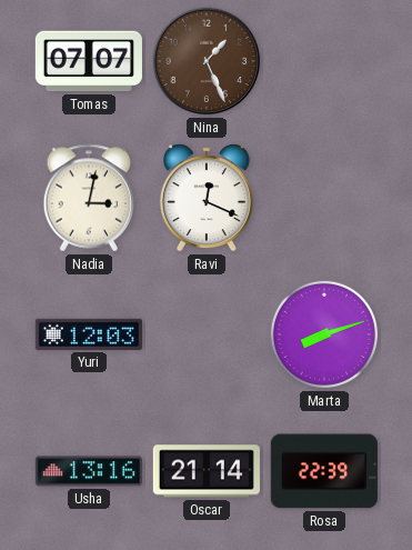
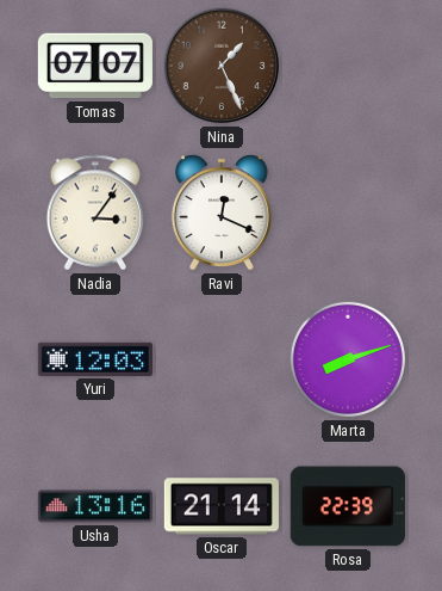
Nadia: 3:02 -> 3:06
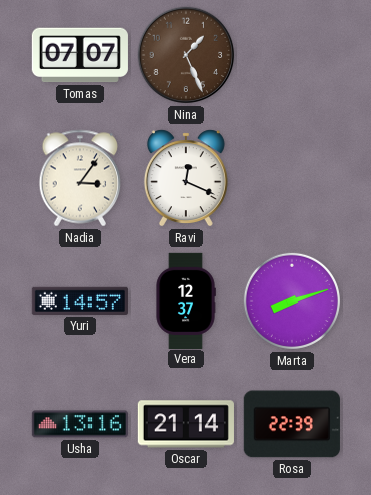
Yuri: 12:03 -> 14:57
Vera: none -> 12:37
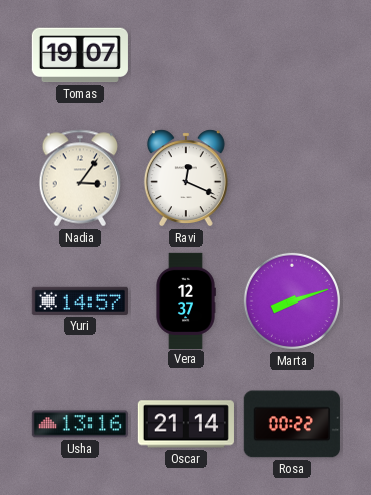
Tomas: 07:07 -> 19:07
Nina: 1:26 -> none
Rosa: 22:39 -> 00:22
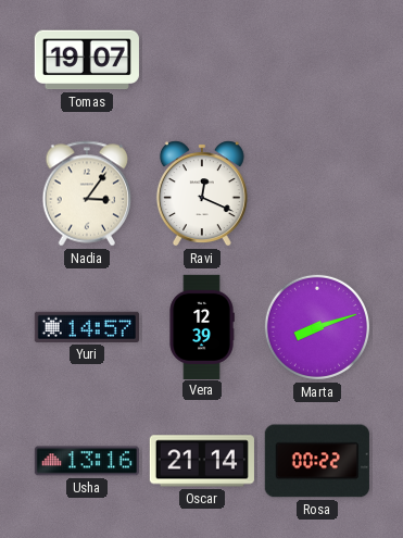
Vera: 12:37 -> 12:39
